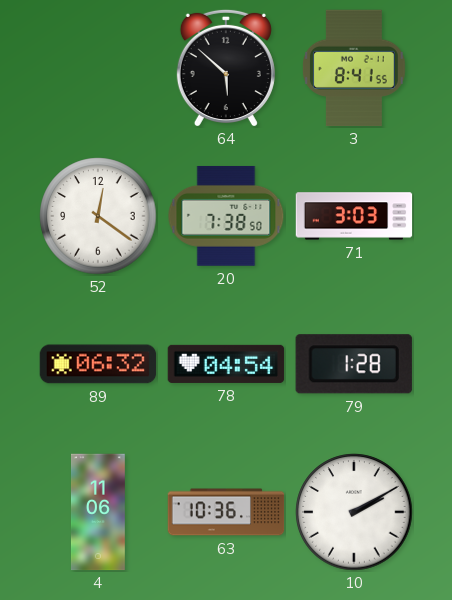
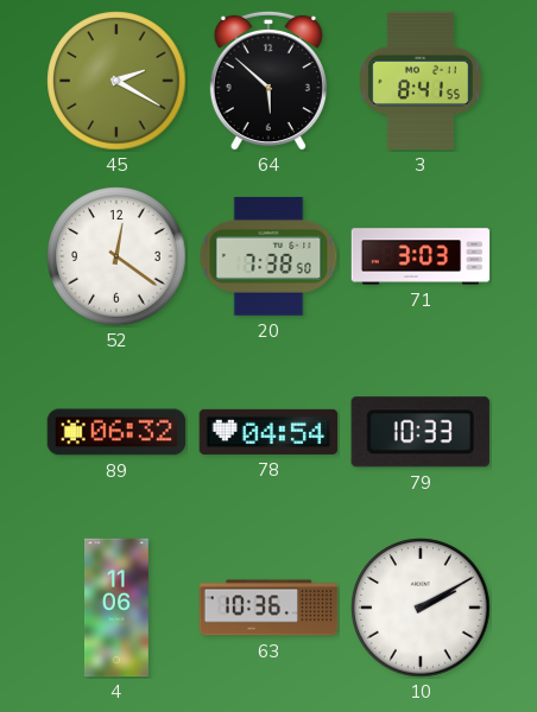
45: none -> 2:20
79: 1:28 -> 10:33
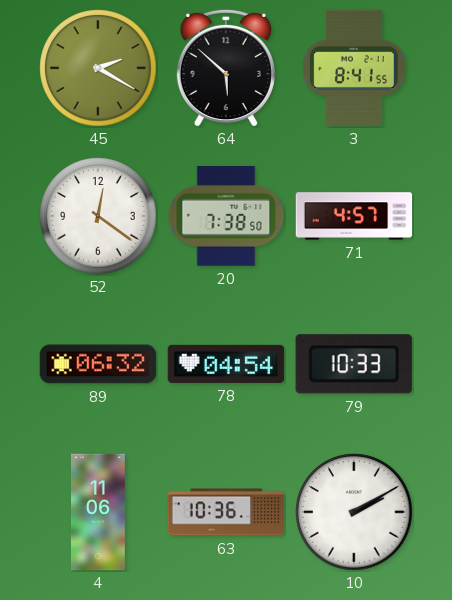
71: 3:03 -> 4:57
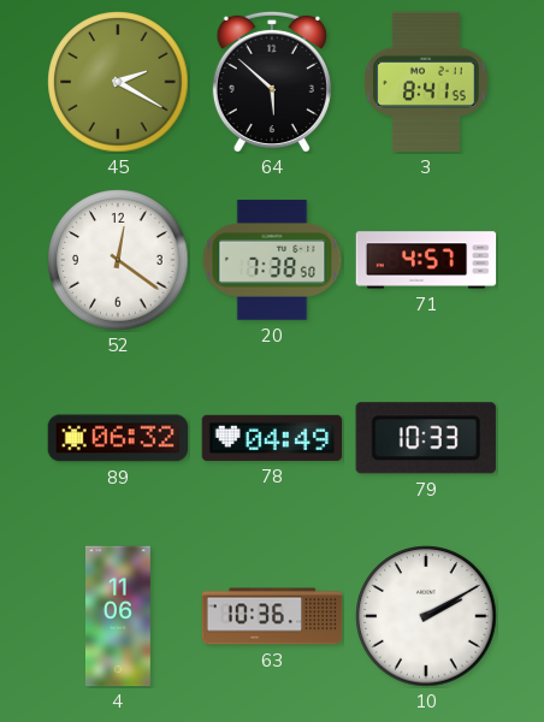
78: 04:54 -> 04:49
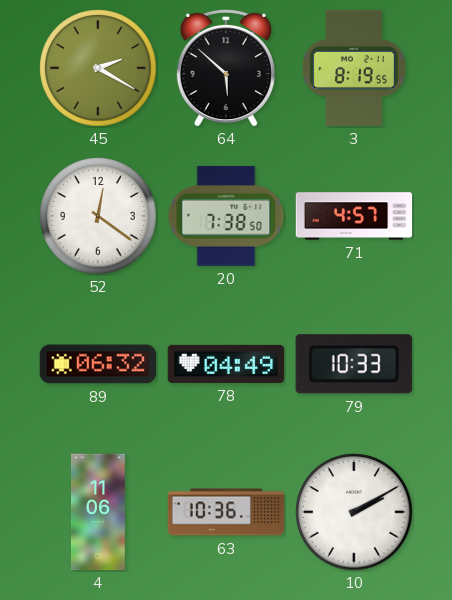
3: 8:41 -> 8:19
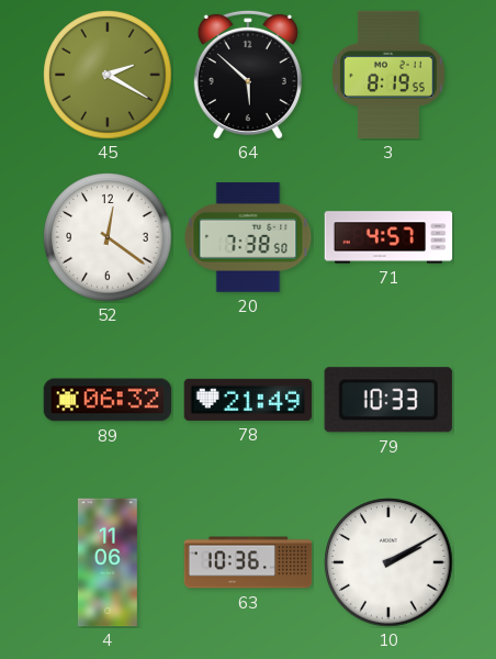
78: 04:49 -> 21:49
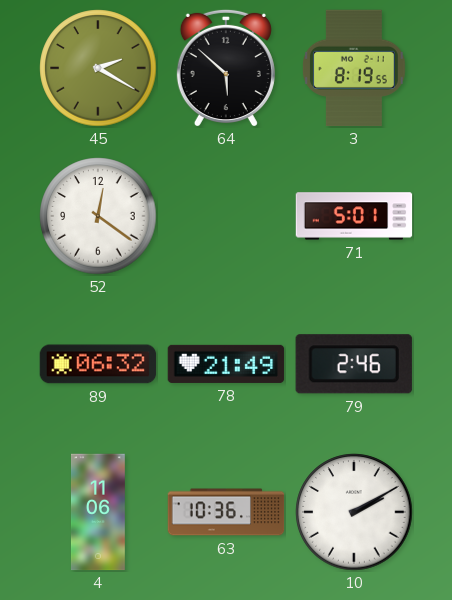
20: 7:38 -> none
71: 4:57 -> 5:01
79: 10:33 -> 2:46
